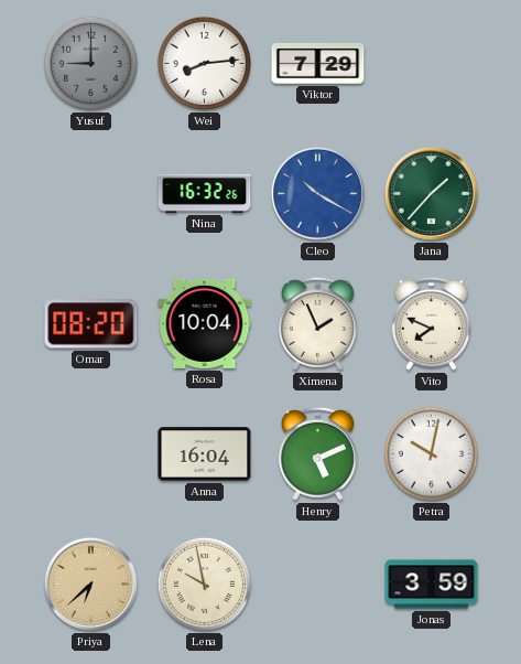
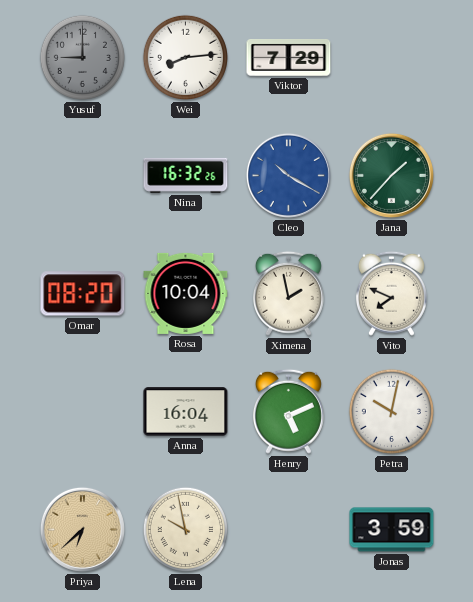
Ximena: 1:56 -> 1:58
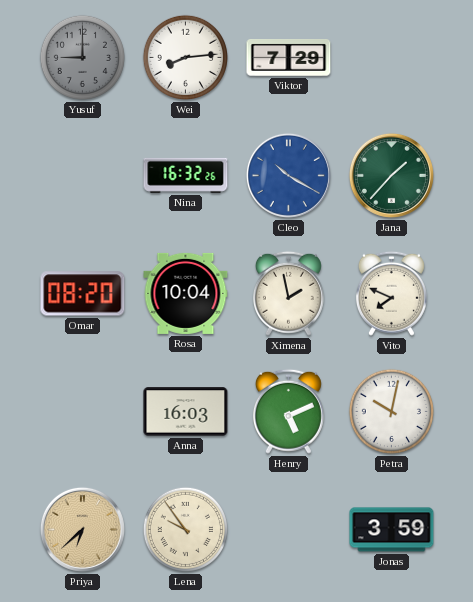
Anna: 16:04 -> 16:03
Lena: 9:58 -> 9:54
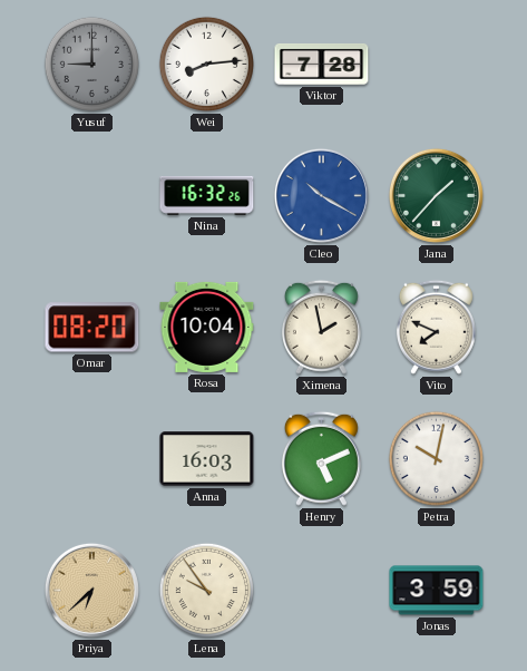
Viktor: 7:29 -> 7:28
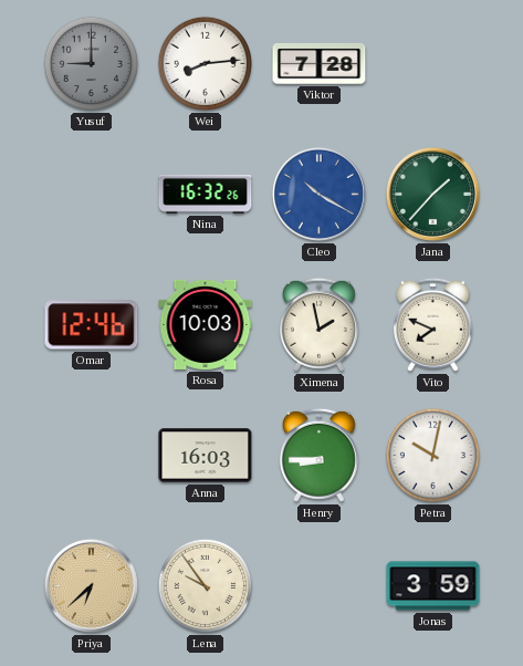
Omar: 08:20 -> 12:46
Rosa: 10:04 -> 10:03
Henry: 5:11 -> 8:45
